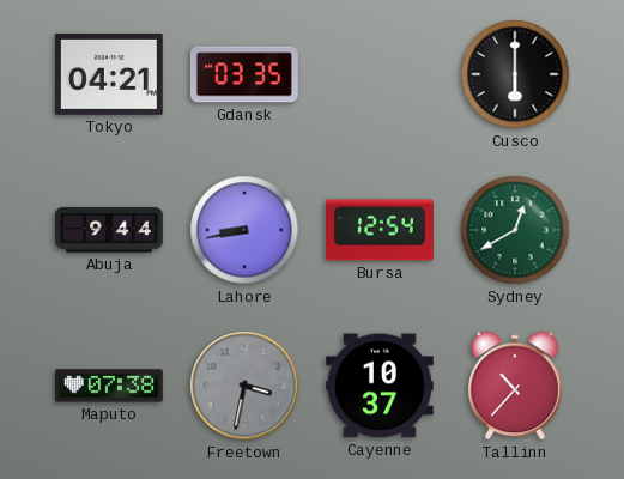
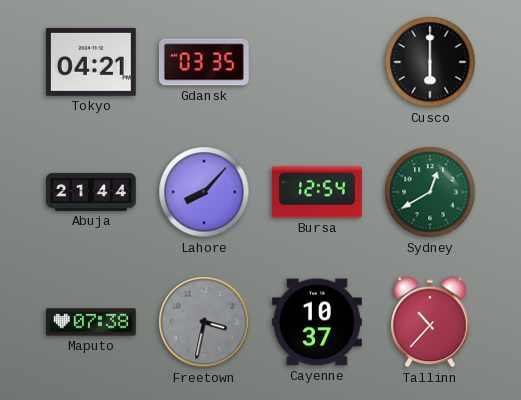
Abuja: 9:44 -> 21:44
Lahore: 8:43 -> 8:07
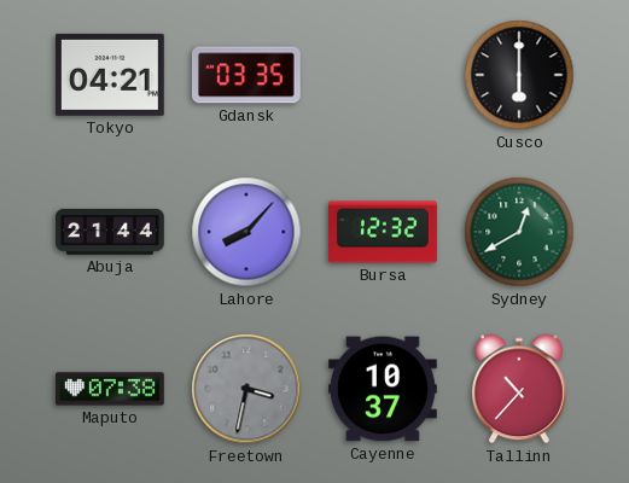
Bursa: 12:54 -> 12:32
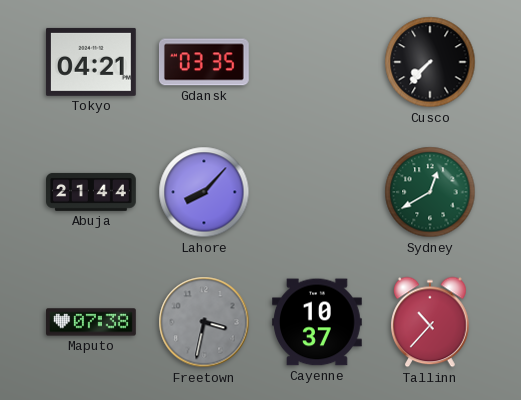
Cusco: 6:00 -> 7:37
Bursa: 12:32 -> none
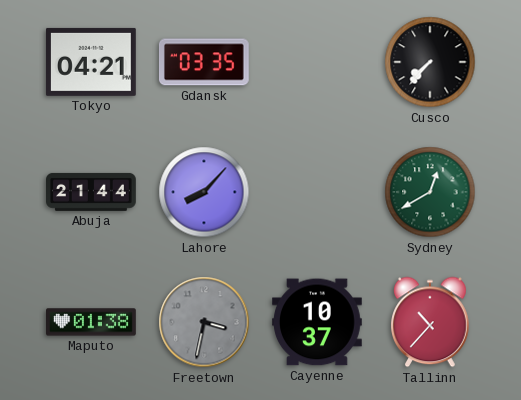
Maputo: 07:38 -> 01:38
